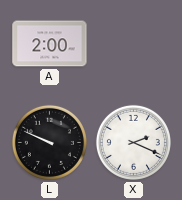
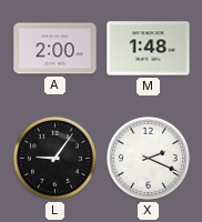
M: none -> 1:48
L: 9:49 -> 9:06
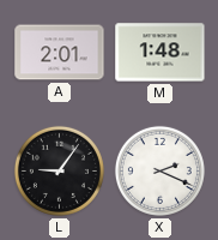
A: 2:00 -> 2:01
